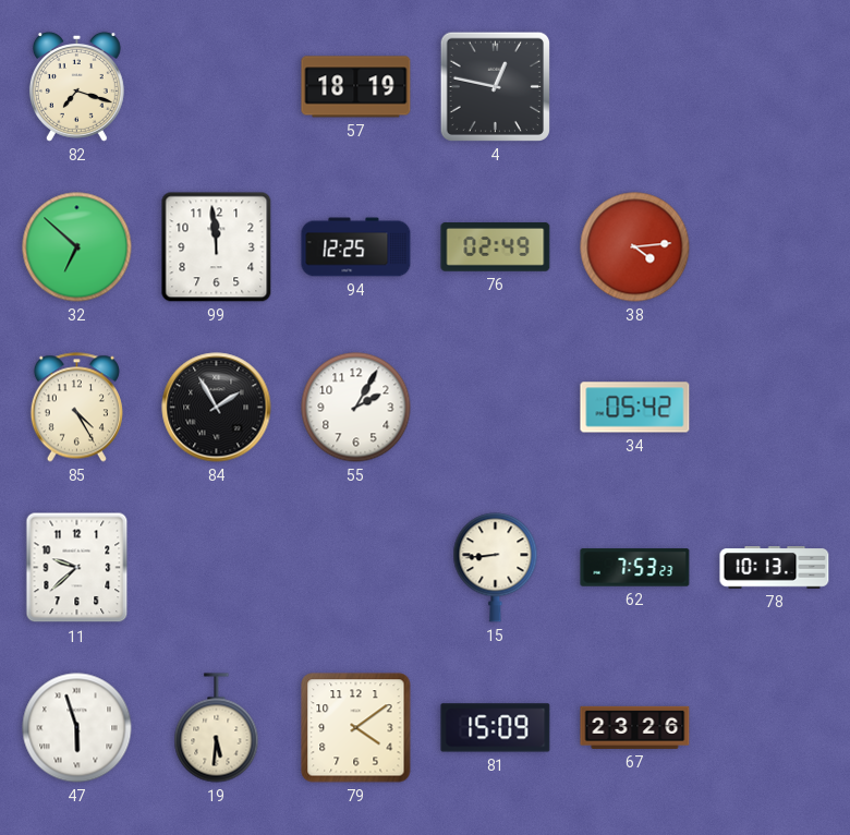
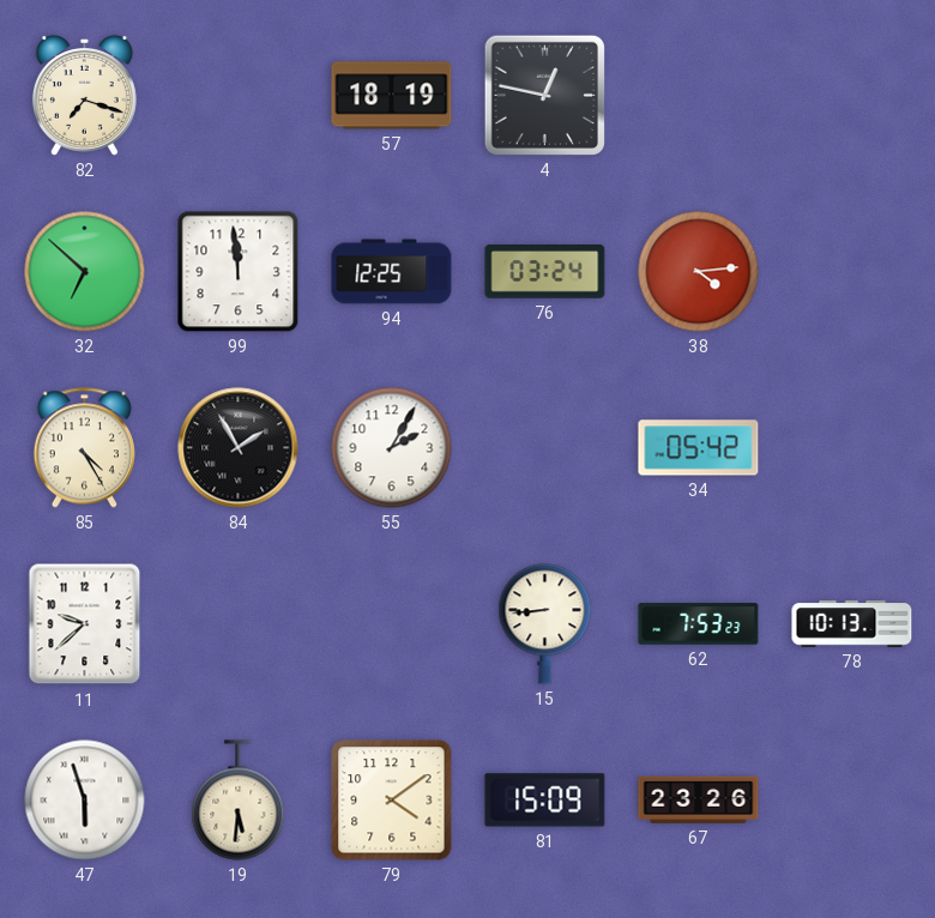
76: 02:49 -> 03:24
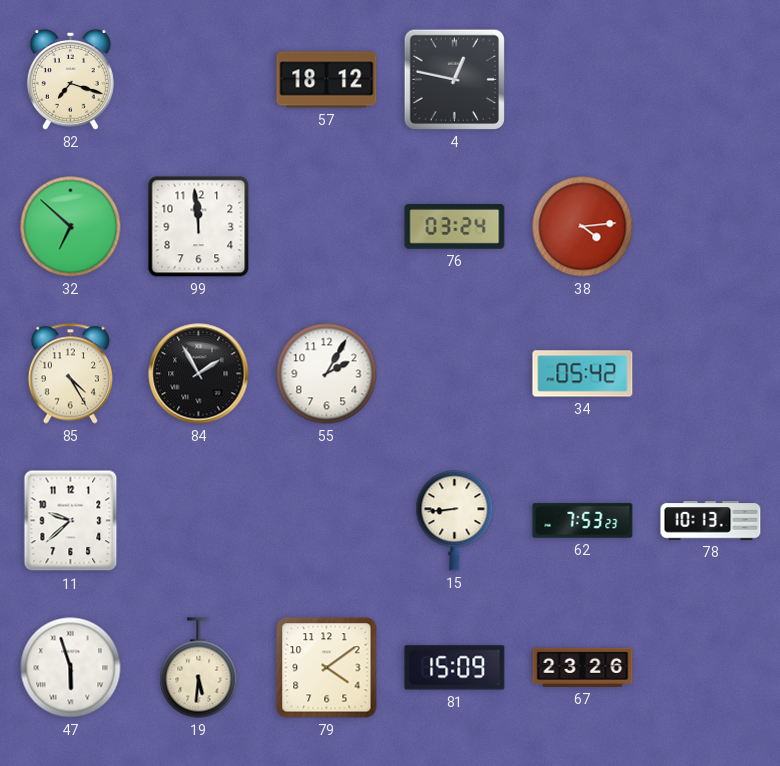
57: 18:19 -> 18:12
94: 12:25 -> none
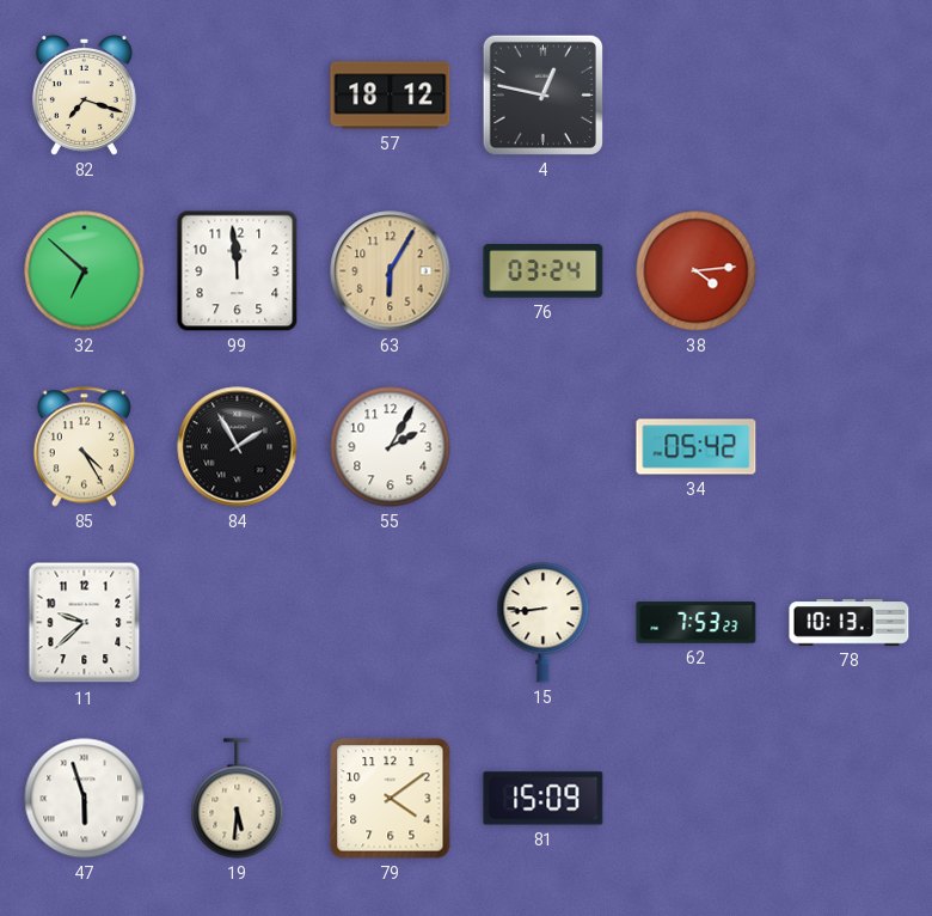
63: none -> 6:05
67: 23:26 -> none
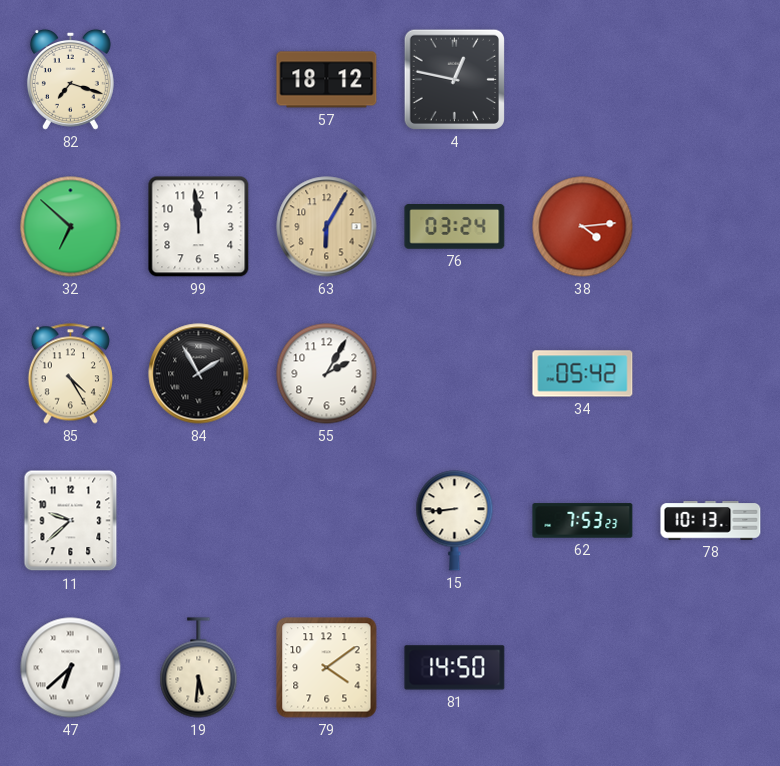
47: 5:57 -> 6:38
81: 15:09 -> 14:50
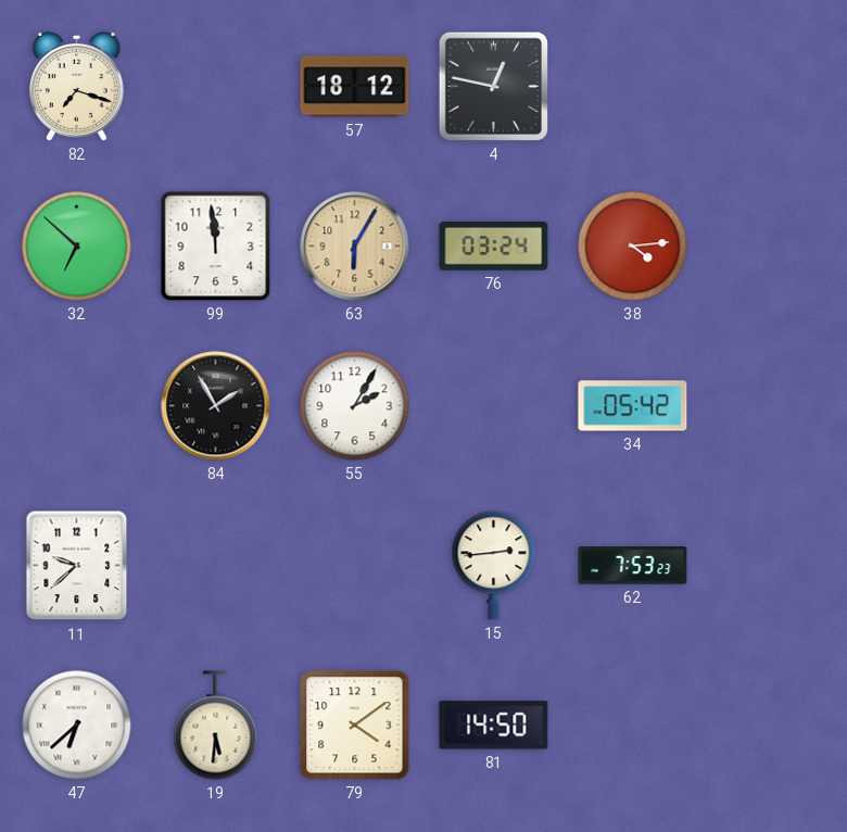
85: 4:25 -> none
15: 8:44 -> 2:44
78: 10:13 -> none
